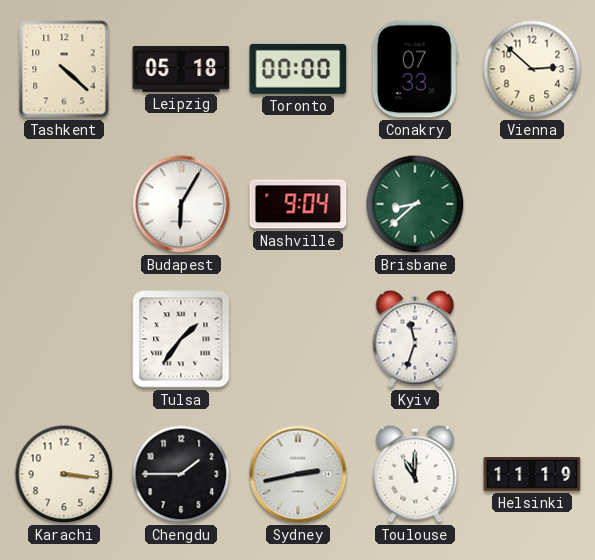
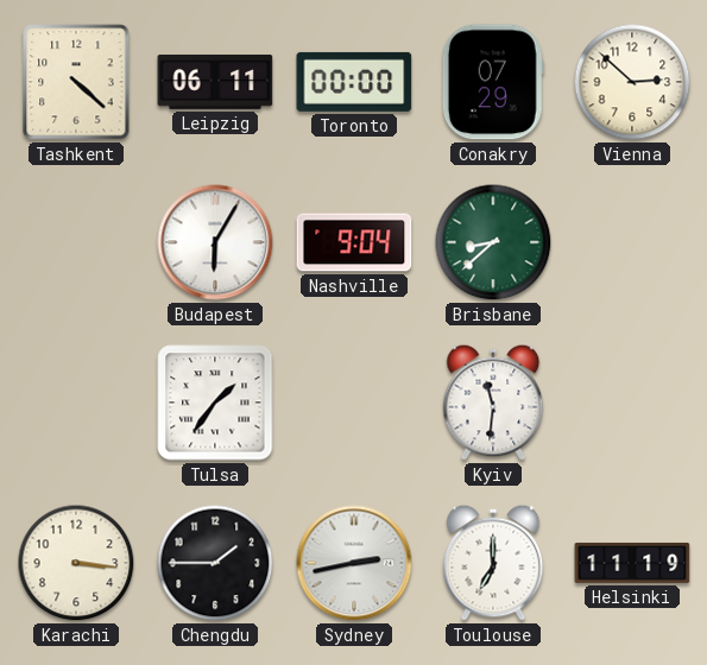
Leipzig: 05:18 -> 06:11
Conakry: 07:33 -> 07:29
Kyiv: 11:33 -> 11:31
Toulouse: 11:00 -> 7:00
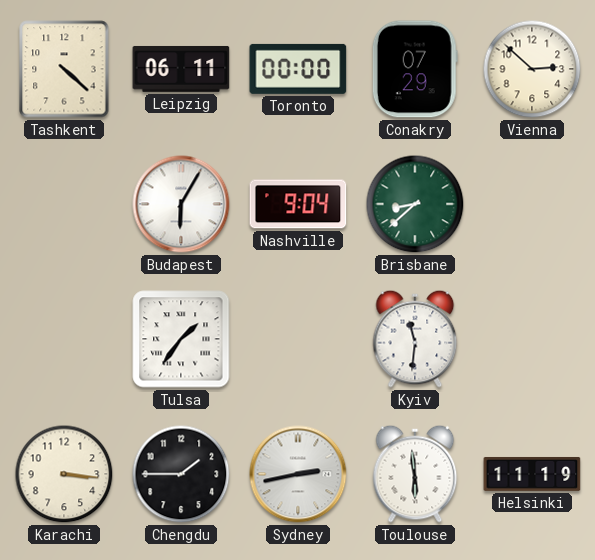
Toulouse: 7:00 -> 5:59
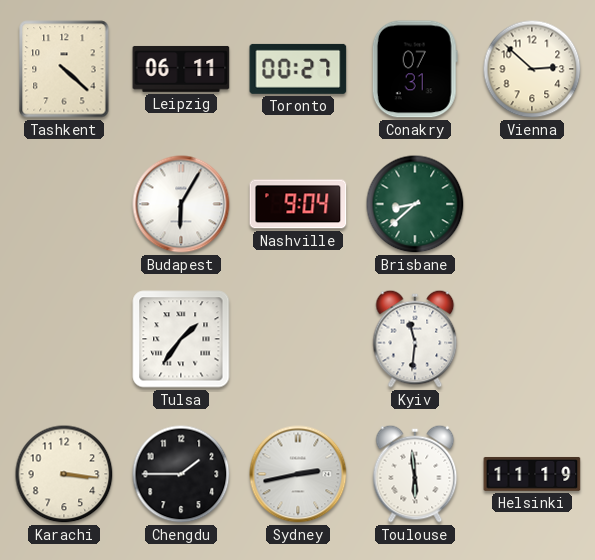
Toronto: 00:00 -> 00:27
Conakry: 07:29 -> 07:31
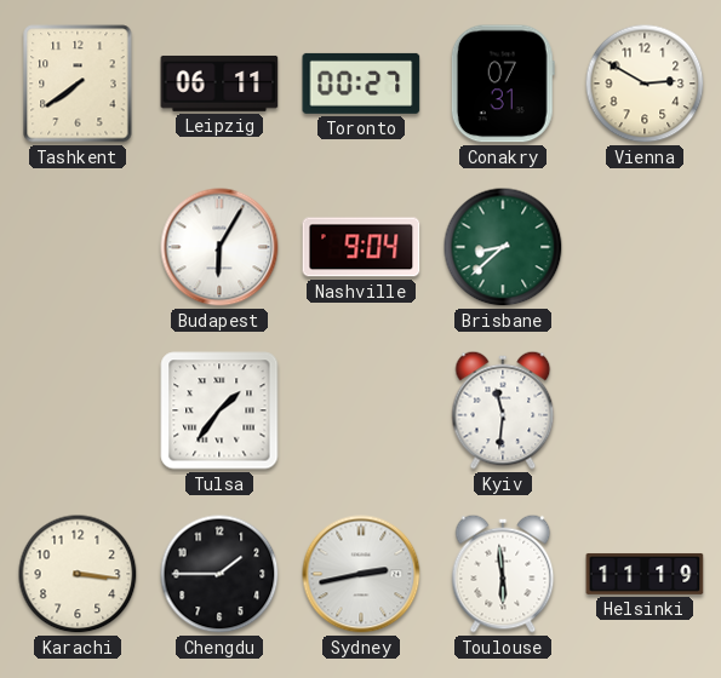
Tashkent: 4:22 -> 7:39
Vienna: 2:52 -> 2:50
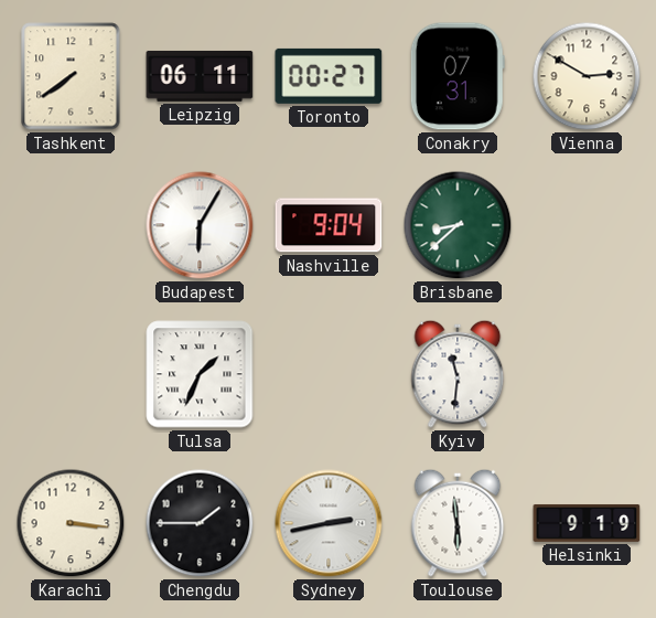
Tulsa: 1:36 -> 1:34
Helsinki: 11:19 -> 9:19
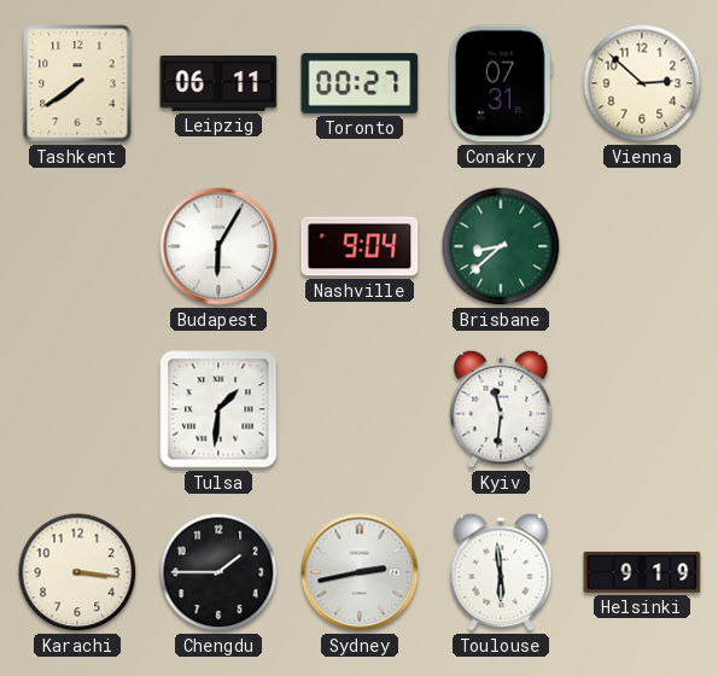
Vienna: 2:50 -> 2:52
Tulsa: 1:34 -> 1:31
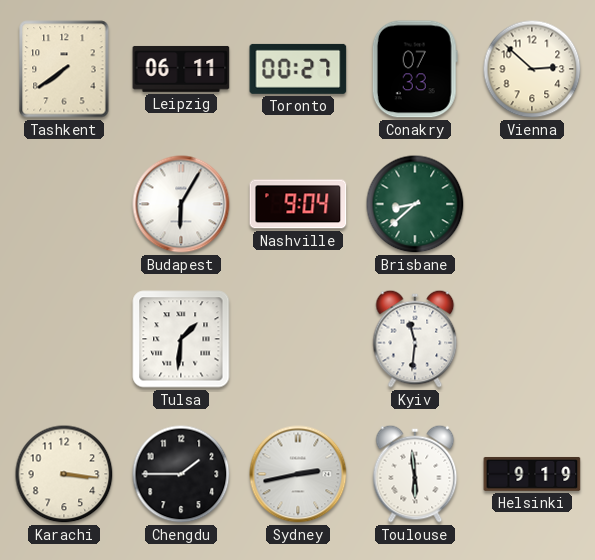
Conakry: 07:31 -> 07:33
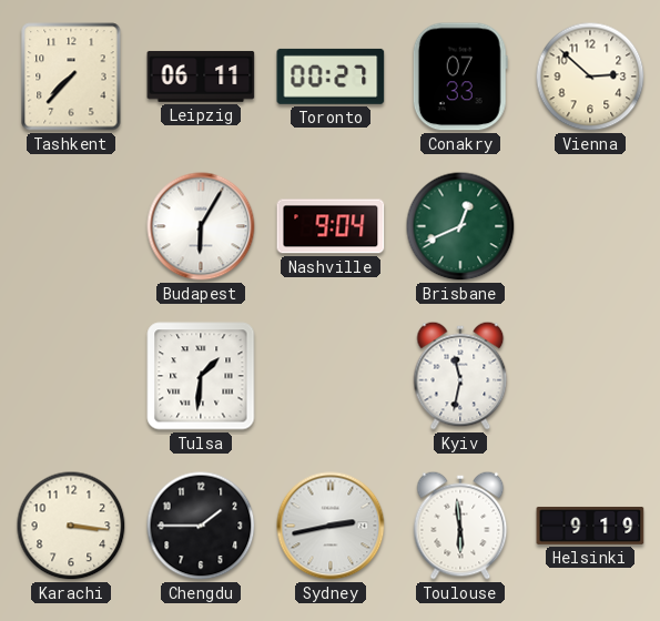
Tashkent: 7:39 -> 7:37
Brisbane: 8:38 -> 12:41
Kyiv: 11:31 -> 11:32
